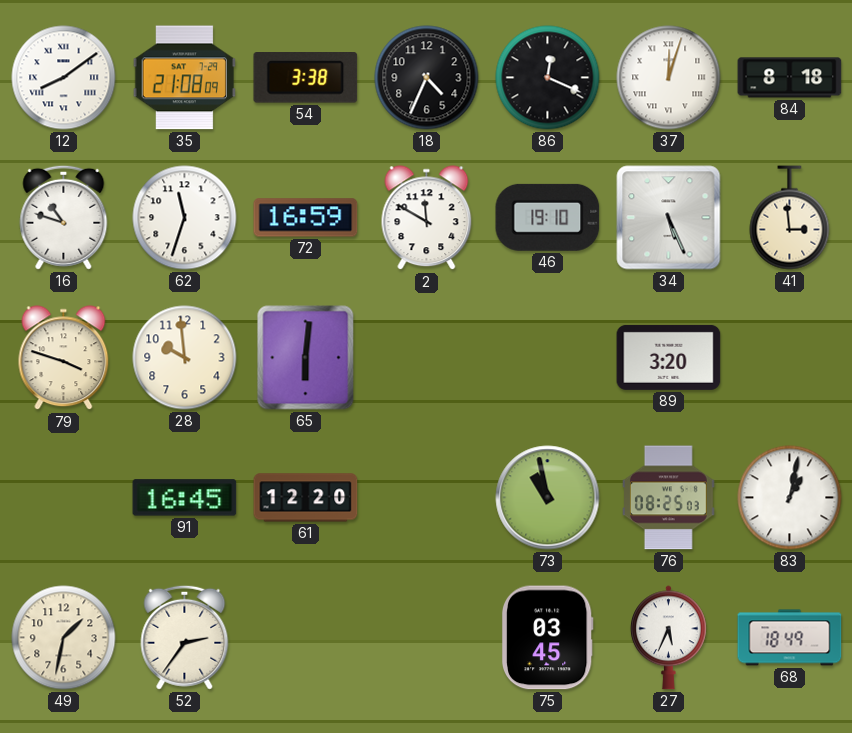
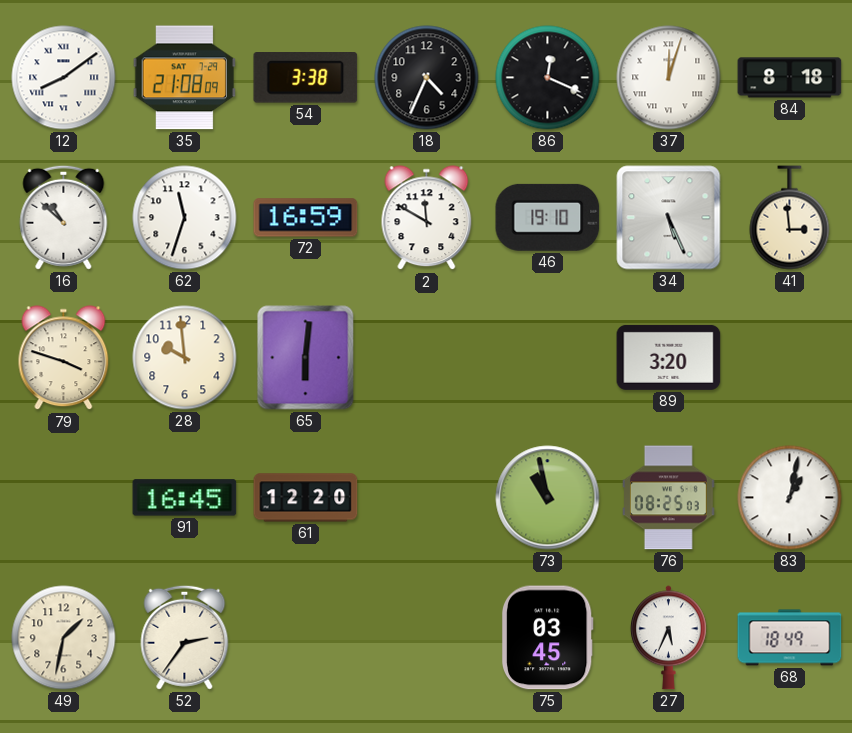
16: 10:48 -> 10:52
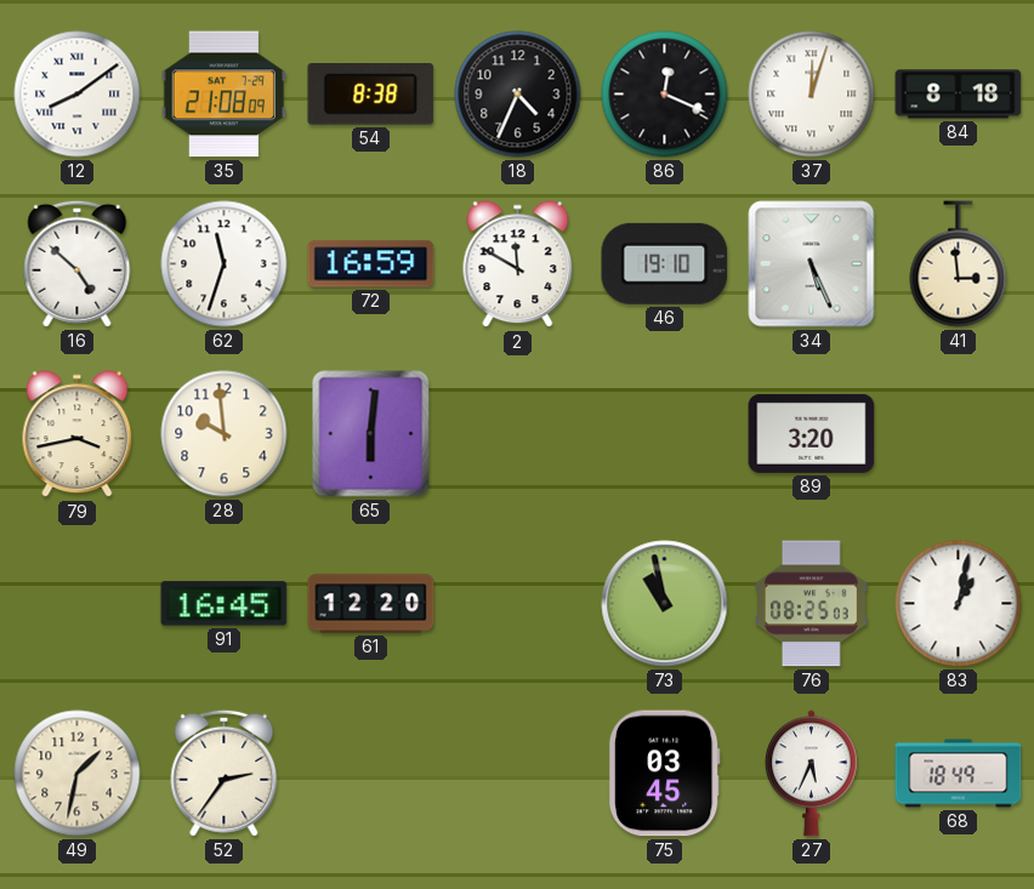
54: 3:38 -> 8:38
16: 10:52 -> 4:52
79: 3:48 -> 3:43
